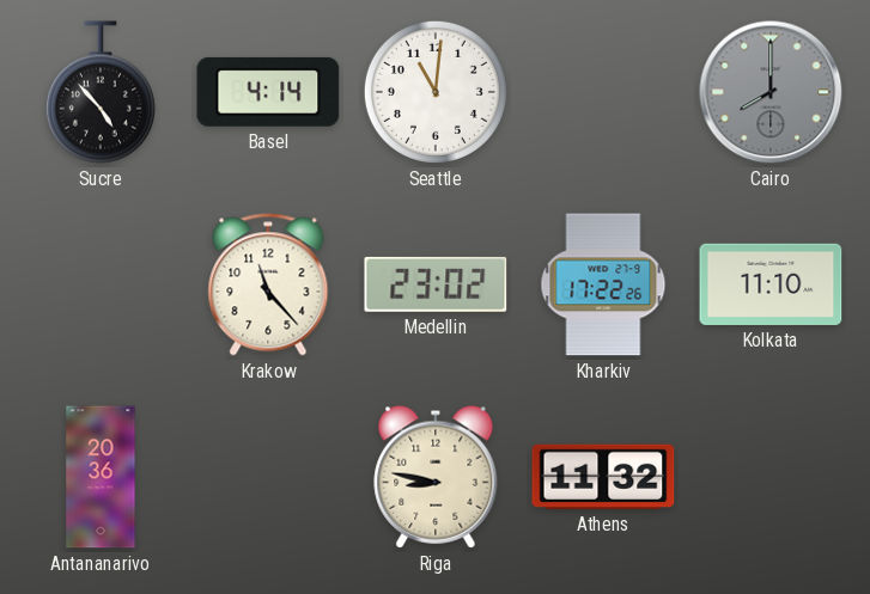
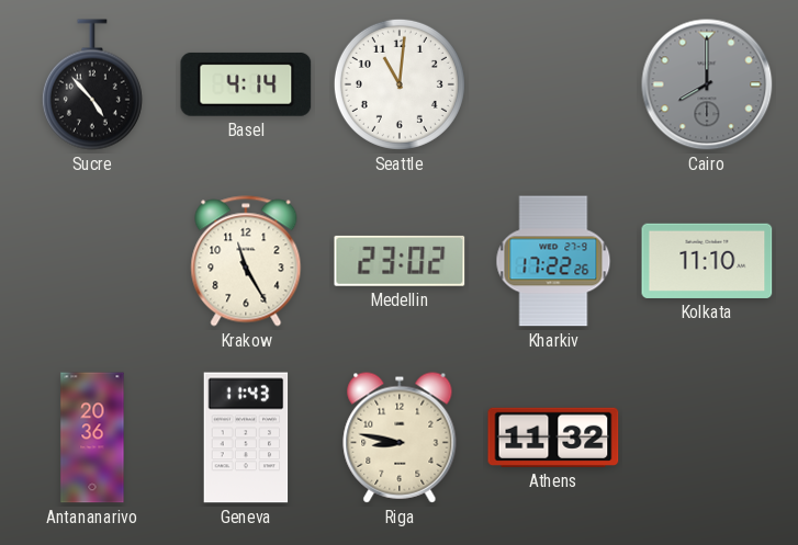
Krakow: 11:23 -> 11:25
Geneva: none -> 11:43
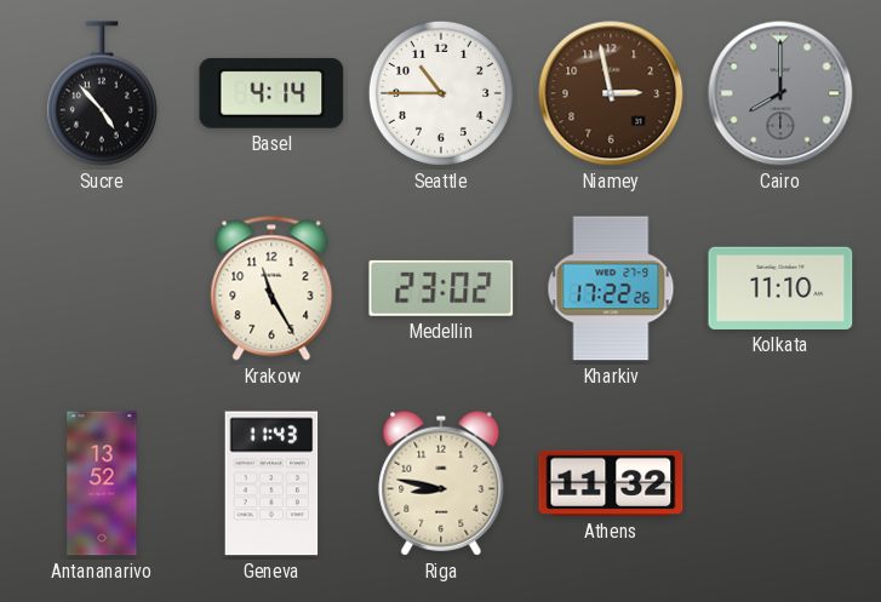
Seattle: 11:01 -> 10:45
Niamey: none -> 2:58
Antananarivo: 20:36 -> 13:52
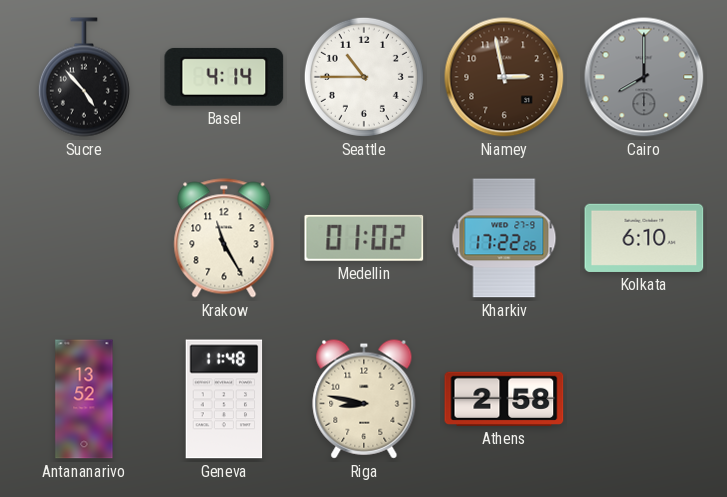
Medellin: 23:02 -> 01:02
Kolkata: 11:10 -> 6:10
Geneva: 11:43 -> 11:48
Athens: 11:32 -> 2:58
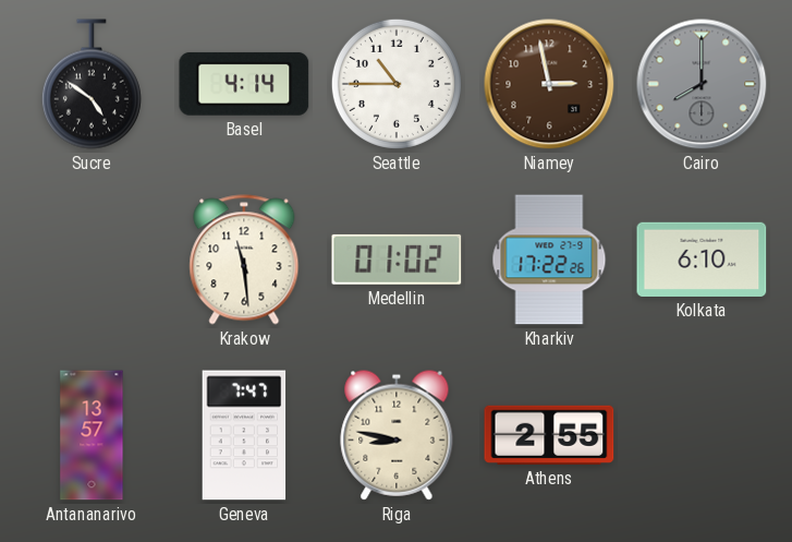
Sucre: 4:53 -> 4:51
Krakow: 11:25 -> 11:29
Antananarivo: 13:52 -> 13:57
Geneva: 11:48 -> 7:47
Athens: 2:58 -> 2:55
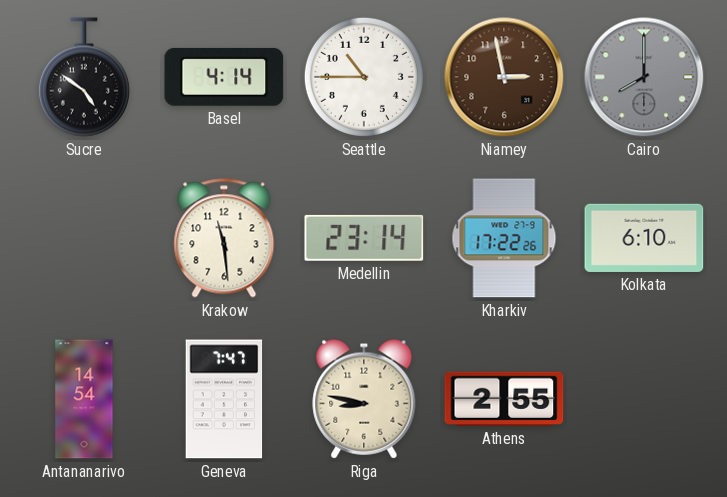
Medellin: 01:02 -> 23:14
Antananarivo: 13:57 -> 14:54
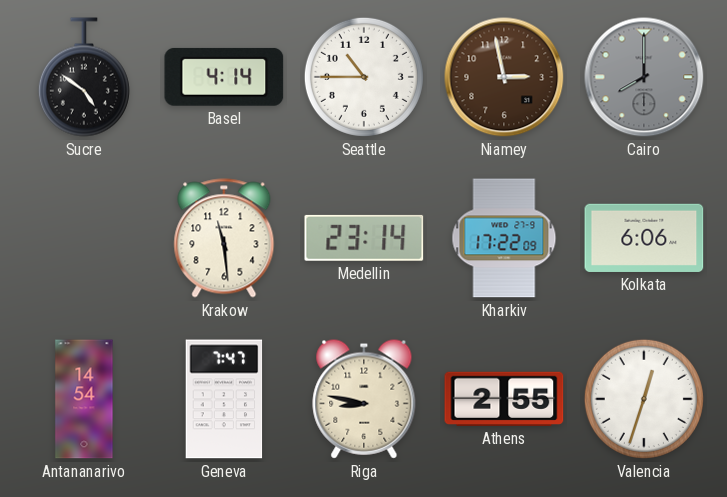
Kharkiv: 17:22:26 -> 17:22:09
Kolkata: 6:10 -> 6:06
Valencia: none -> 12:33
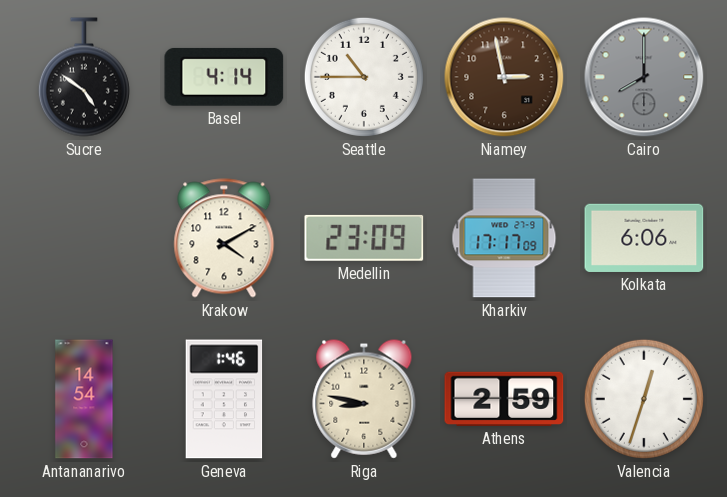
Krakow: 11:29 -> 4:10
Medellin: 23:14 -> 23:09
Kharkiv: 17:22 -> 17:17
Geneva: 7:47 -> 1:46
Athens: 2:55 -> 2:59
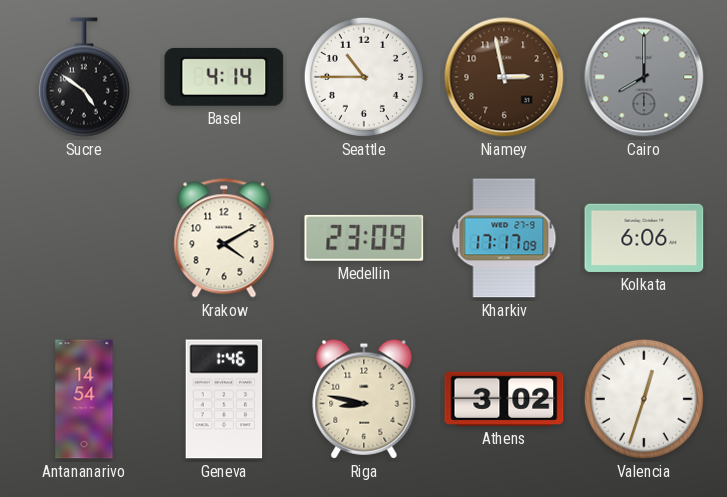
Athens: 2:59 -> 3:02
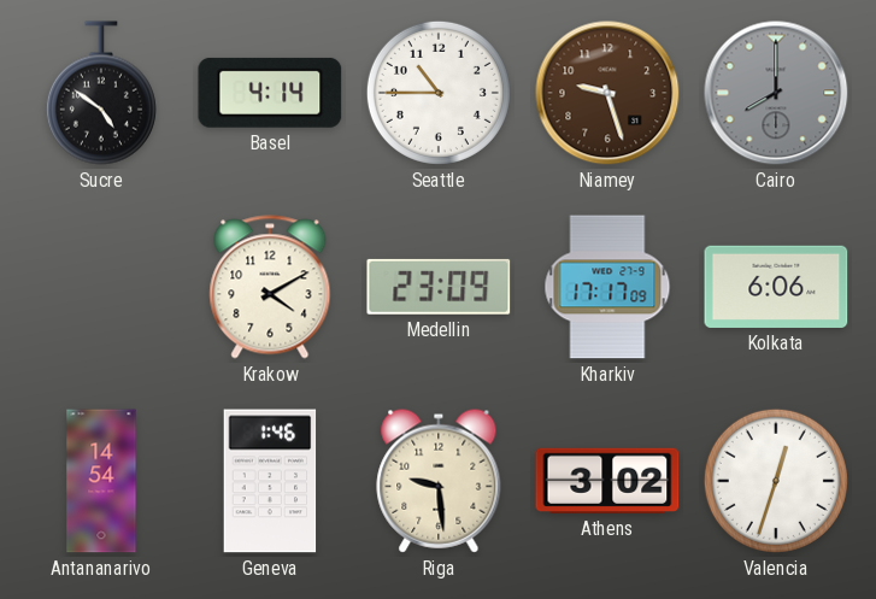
Niamey: 2:58 -> 9:27
Riga: 8:47 -> 9:29
